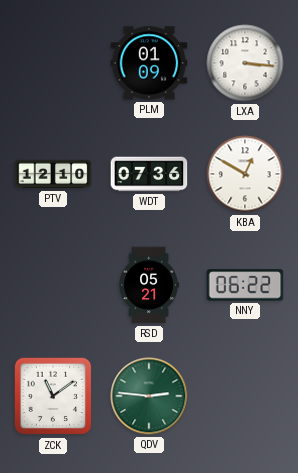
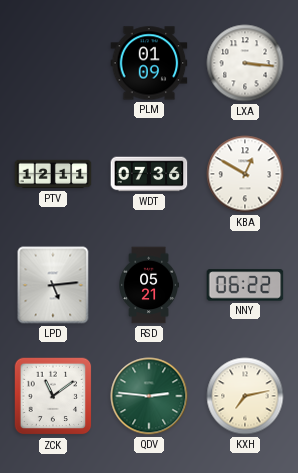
PTV: 12:10 -> 12:11
LPD: none -> 5:14
KXH: none -> 7:13
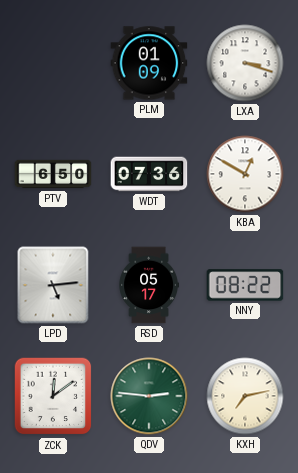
LXA: 3:16 -> 3:18
PTV: 12:11 -> 6:50
RSD: 05:21 -> 05:17
NNY: 06:22 -> 08:22
ZCK: 11:09 -> 12:09
